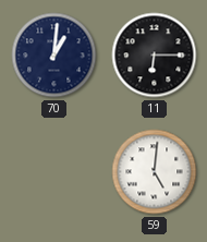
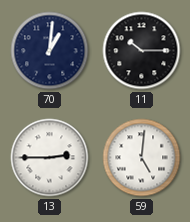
11: 6:15 -> 10:15
13: none -> 2:45
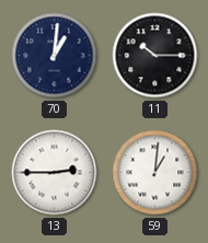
59: 5:01 -> 1:01
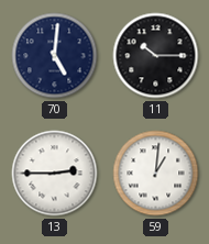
70: 1:01 -> 5:01
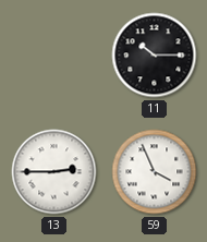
70: 5:01 -> none
59: 1:01 -> 3:56
